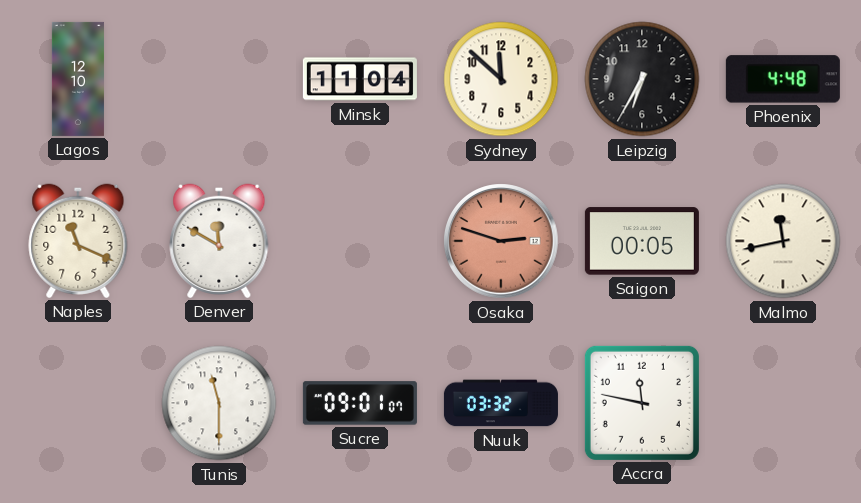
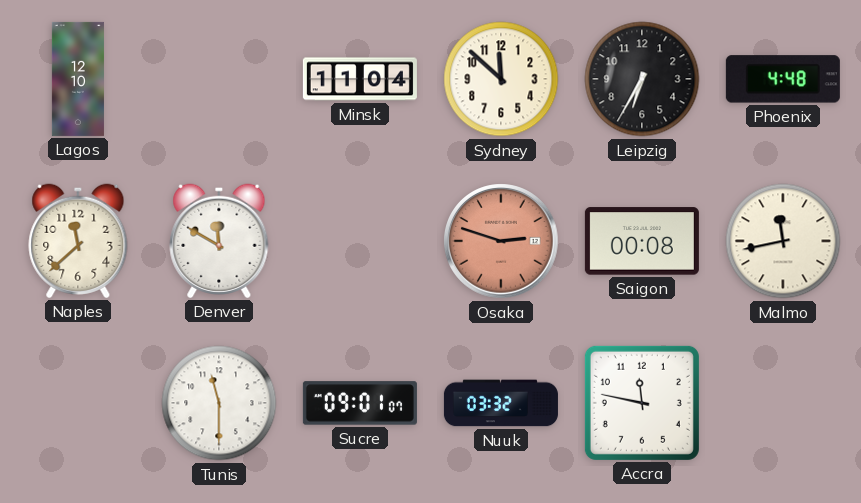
Naples: 11:19 -> 11:38
Saigon: 00:05 -> 00:08
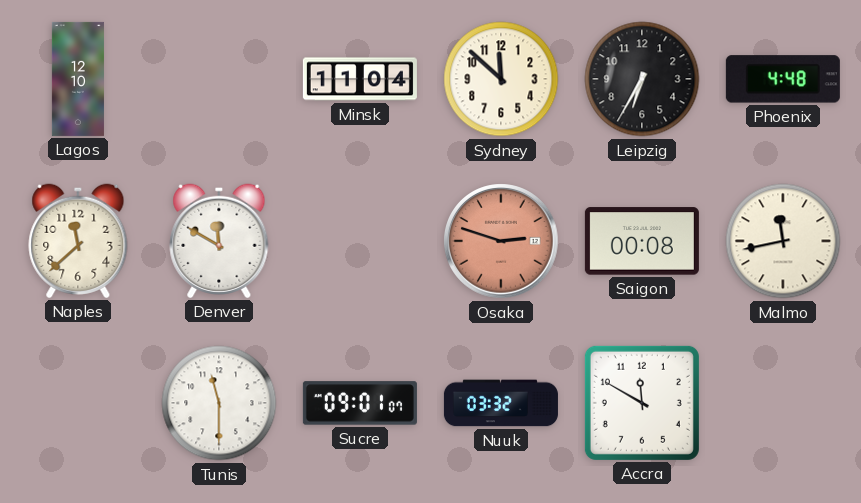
Accra: 11:47 -> 11:50
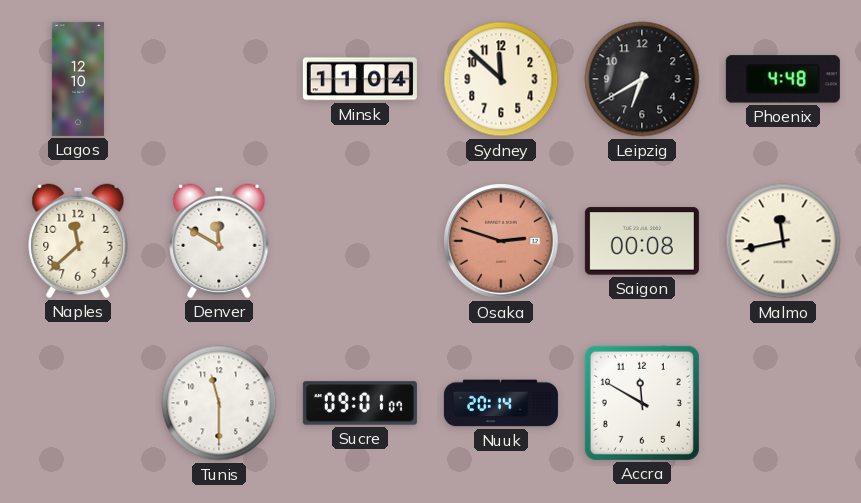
Leipzig: 6:35 -> 6:40
Nuuk: 03:32 -> 20:14
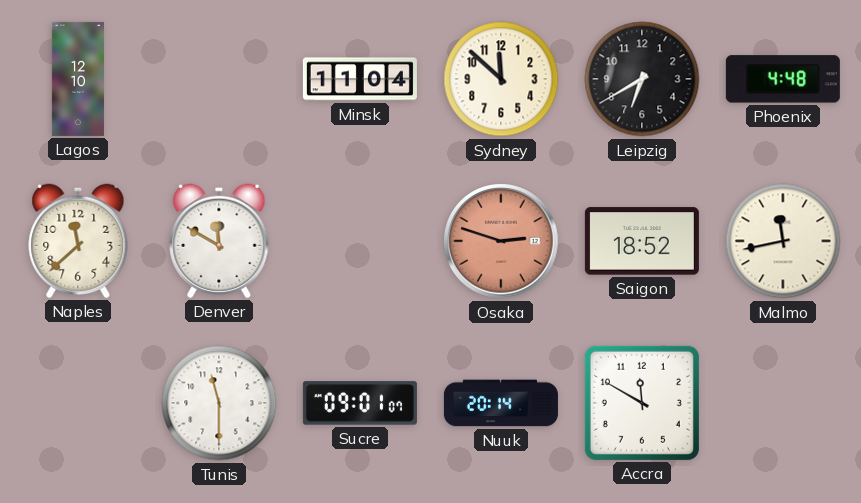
Saigon: 00:08 -> 18:52
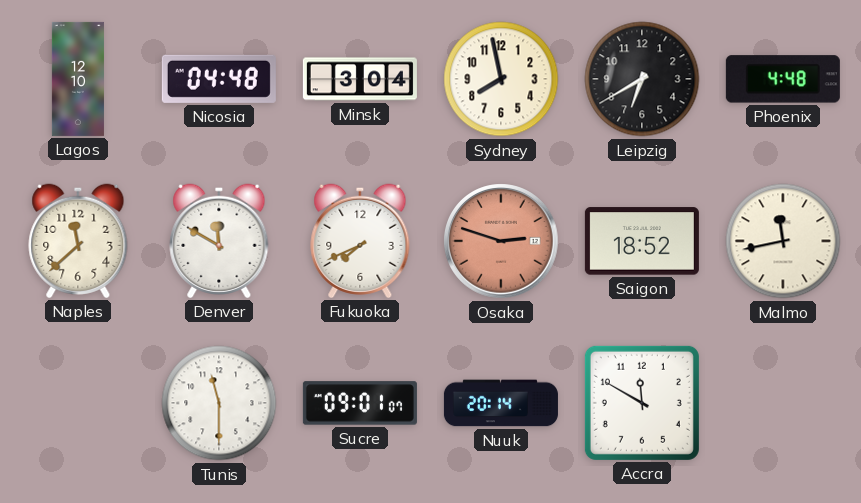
Nicosia: none -> 04:48
Minsk: 11:04 -> 3:04
Sydney: 11:52 -> 7:58
Fukuoka: none -> 7:41
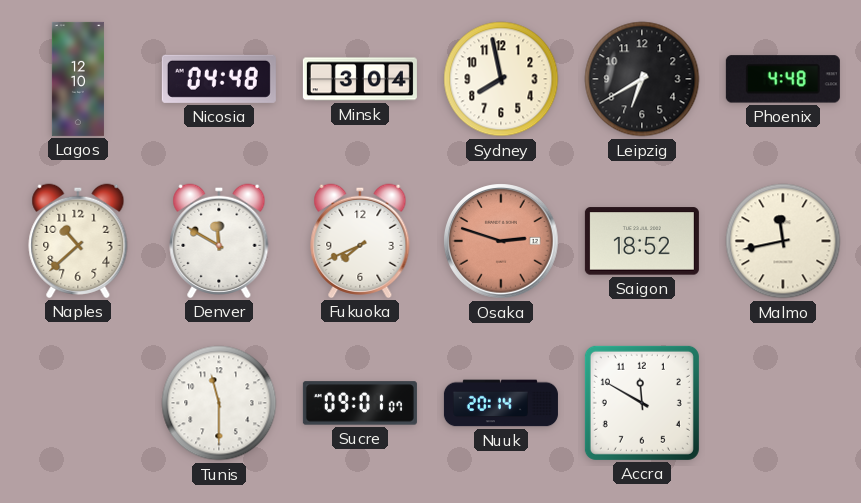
Naples: 11:38 -> 10:38
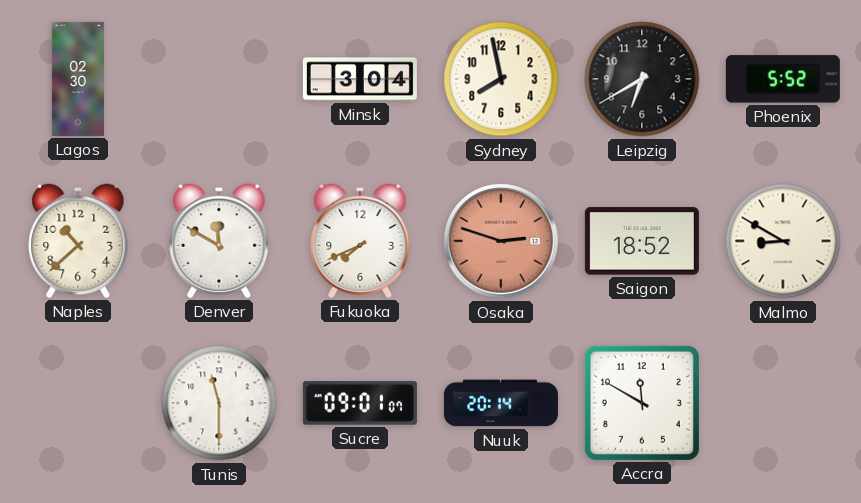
Lagos: 12:10 -> 02:30
Nicosia: 04:48 -> none
Phoenix: 4:48 -> 5:52
Malmo: 11:43 -> 8:50
